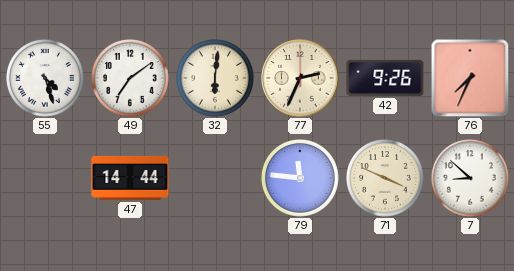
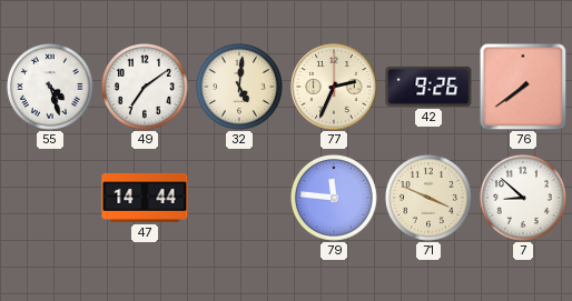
32: 6:01 -> 5:01
76: 7:34 -> 7:39
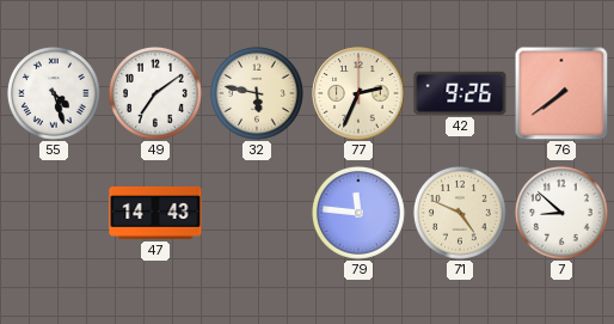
32: 5:01 -> 5:47
47: 14:44 -> 14:43
71: 3:49 -> 4:49
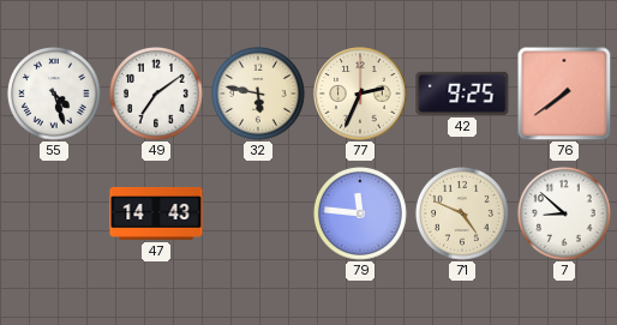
42: 9:26 -> 9:25
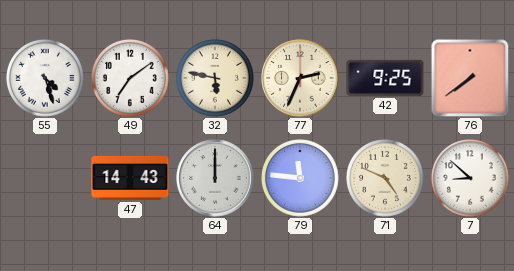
64: none -> 12:00
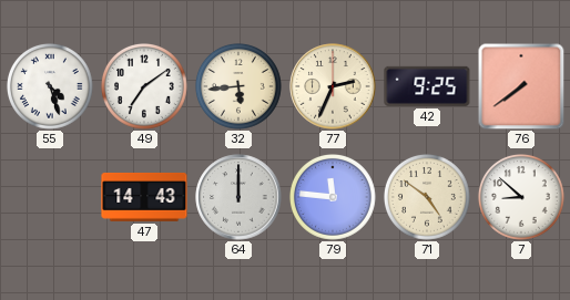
32: 5:47 -> 5:44
71: 4:49 -> 4:51
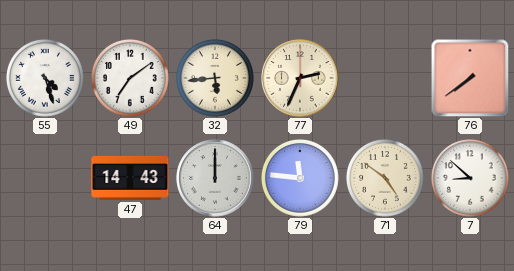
42: 9:25 -> none
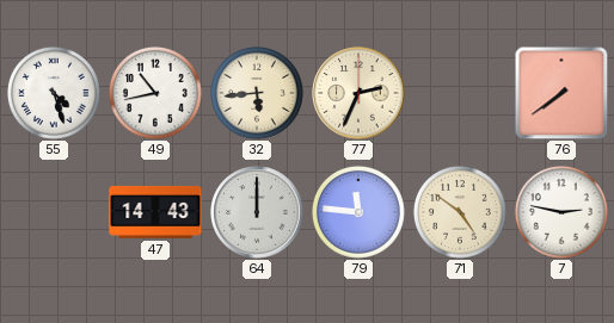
49: 7:09 -> 10:43
7: 8:52 -> 2:47
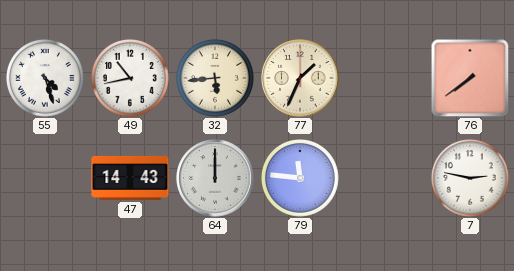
77: 2:34 -> 1:34
71: 4:51 -> none
